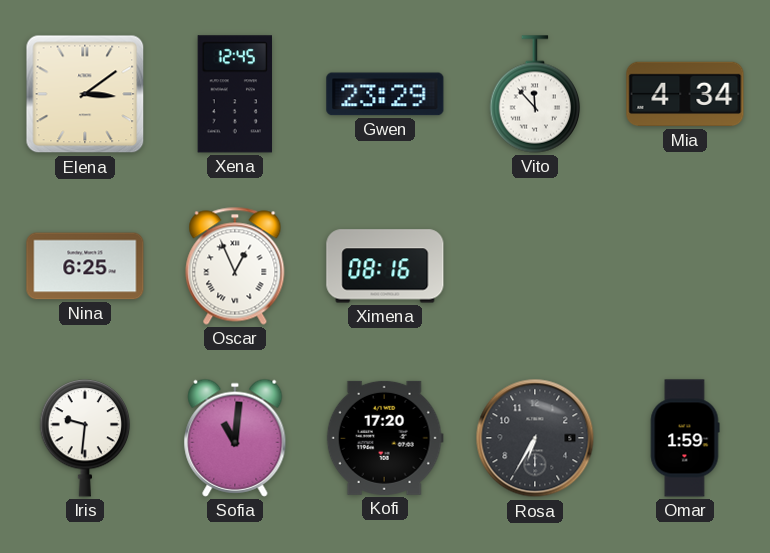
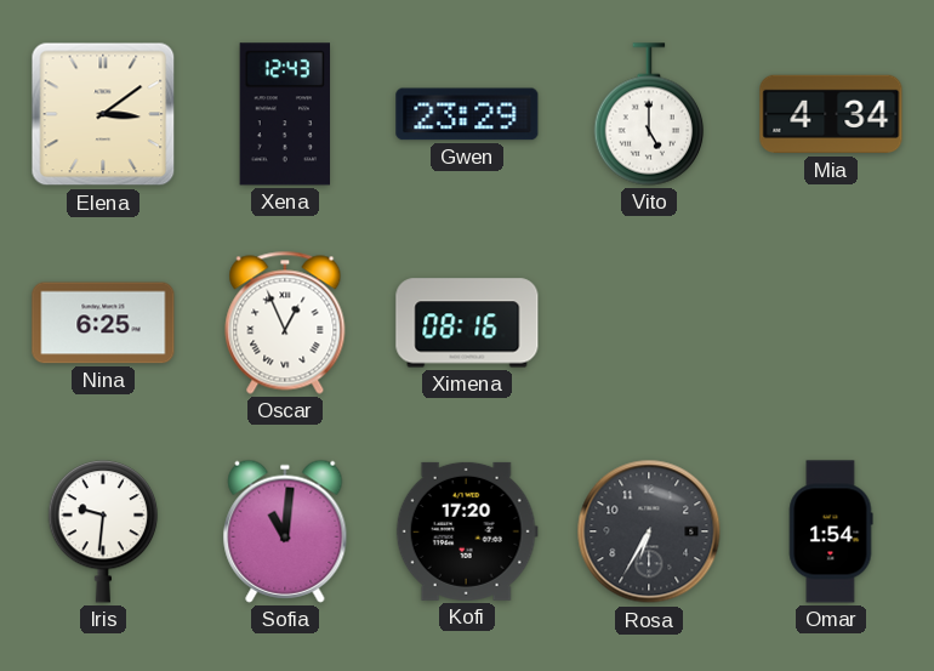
Xena: 12:45 -> 12:43
Vito: 11:53 -> 5:00
Omar: 1:59 -> 1:54
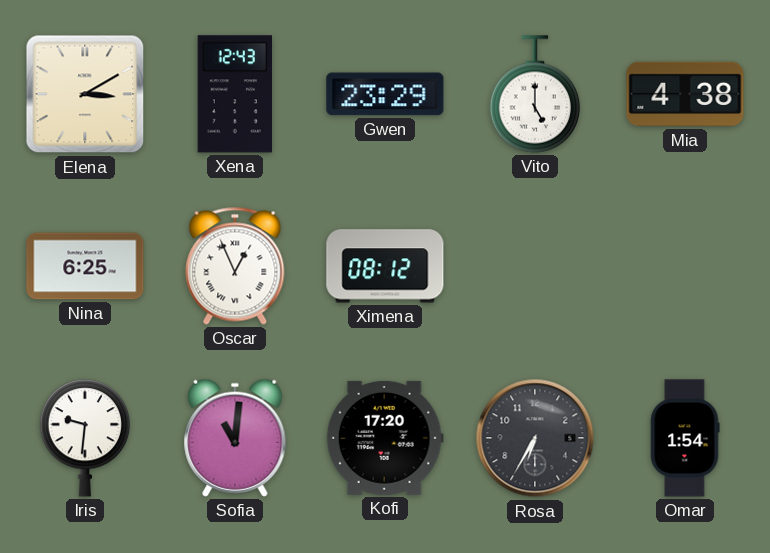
Elena: 3:09 -> 3:10
Mia: 4:34 -> 4:38
Ximena: 08:16 -> 08:12
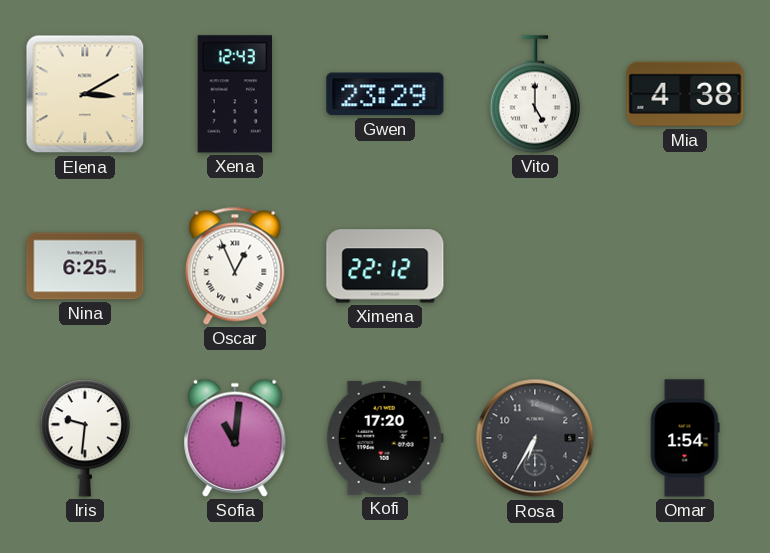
Ximena: 08:12 -> 22:12
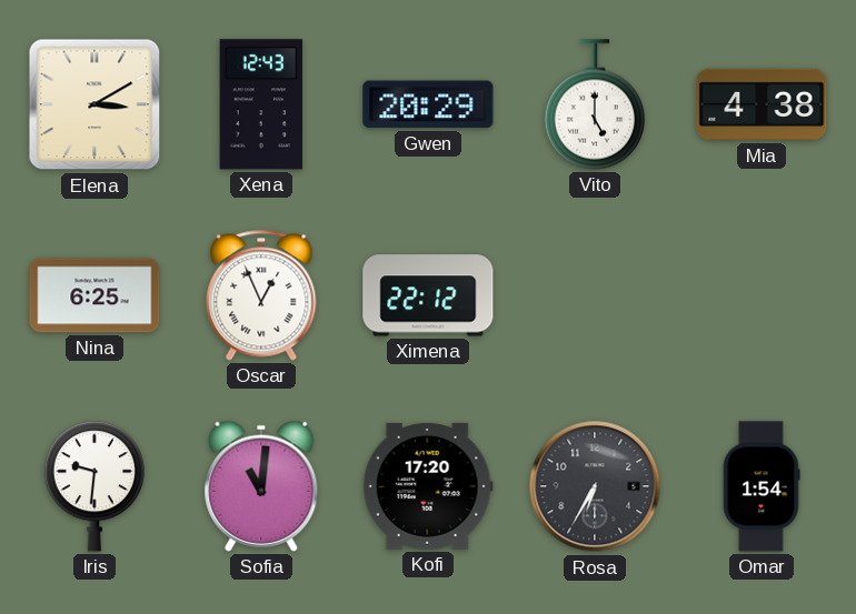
Gwen: 23:29 -> 20:29
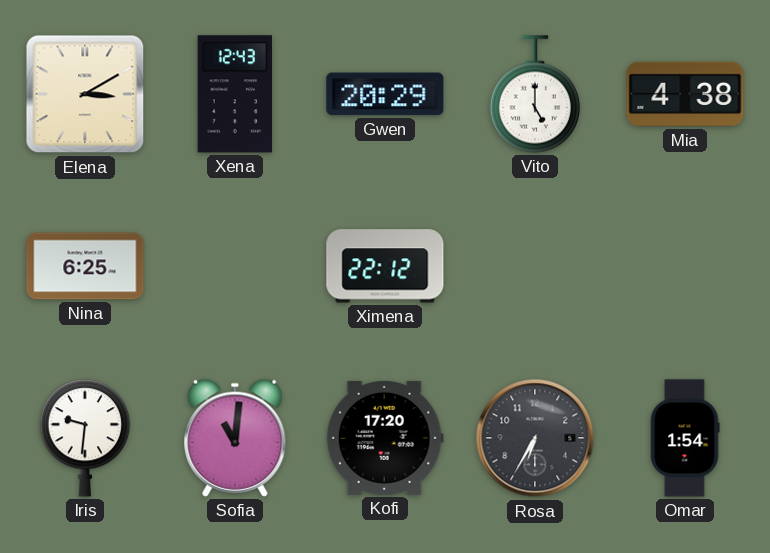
Oscar: 12:56 -> none
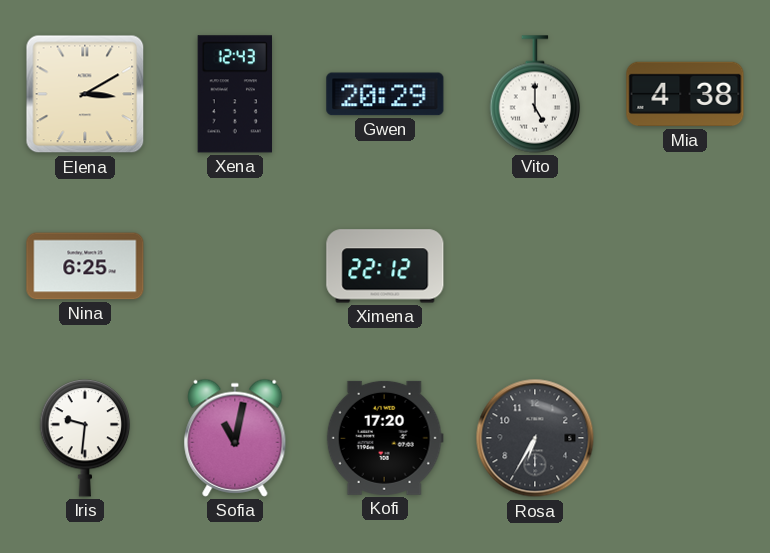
Sofia: 11:01 -> 11:02
Omar: 1:54 -> none
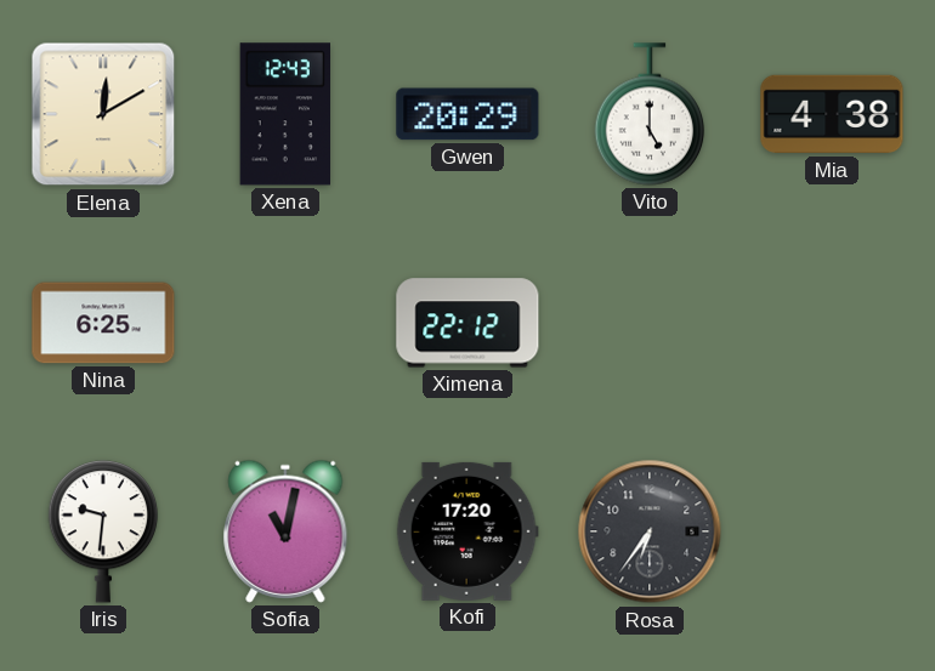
Elena: 3:10 -> 12:10
Rosa: 6:35 -> 6:36
